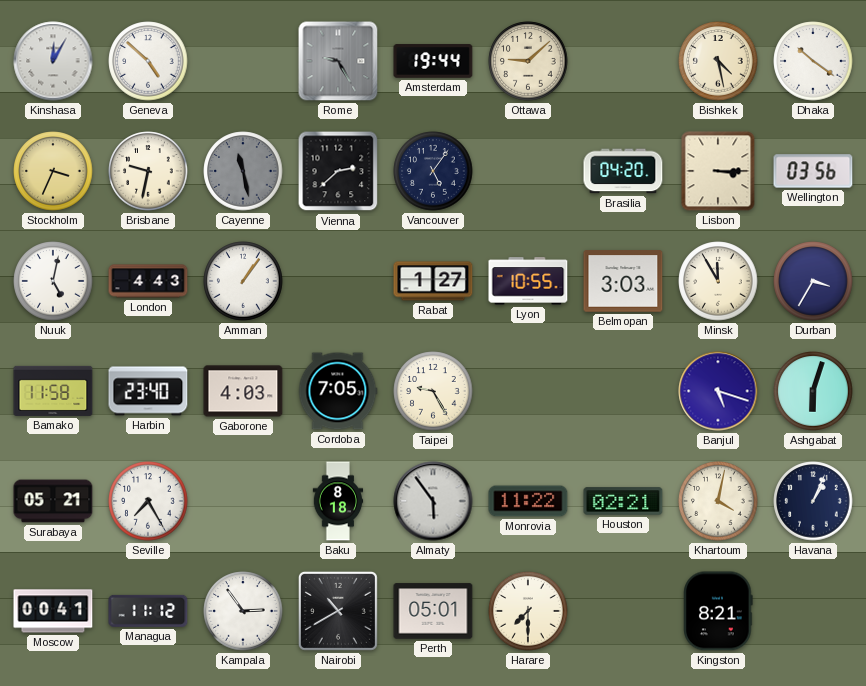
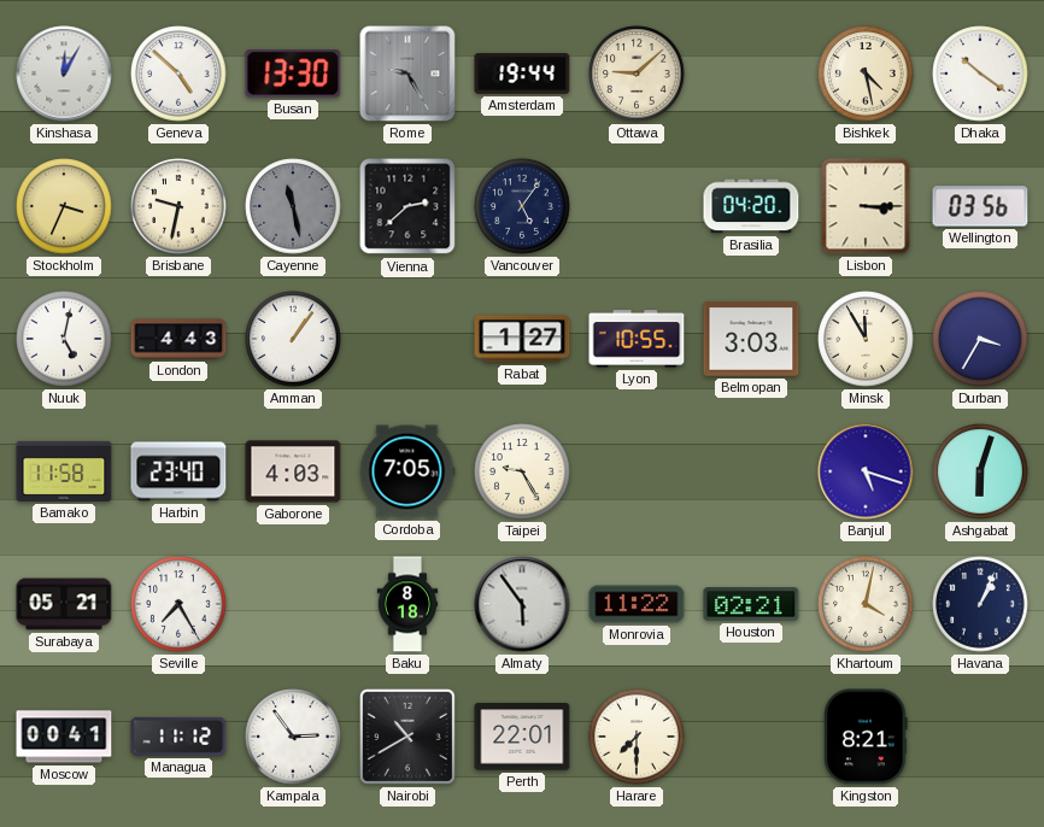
Busan: none -> 13:30
Perth: 05:01 -> 22:01
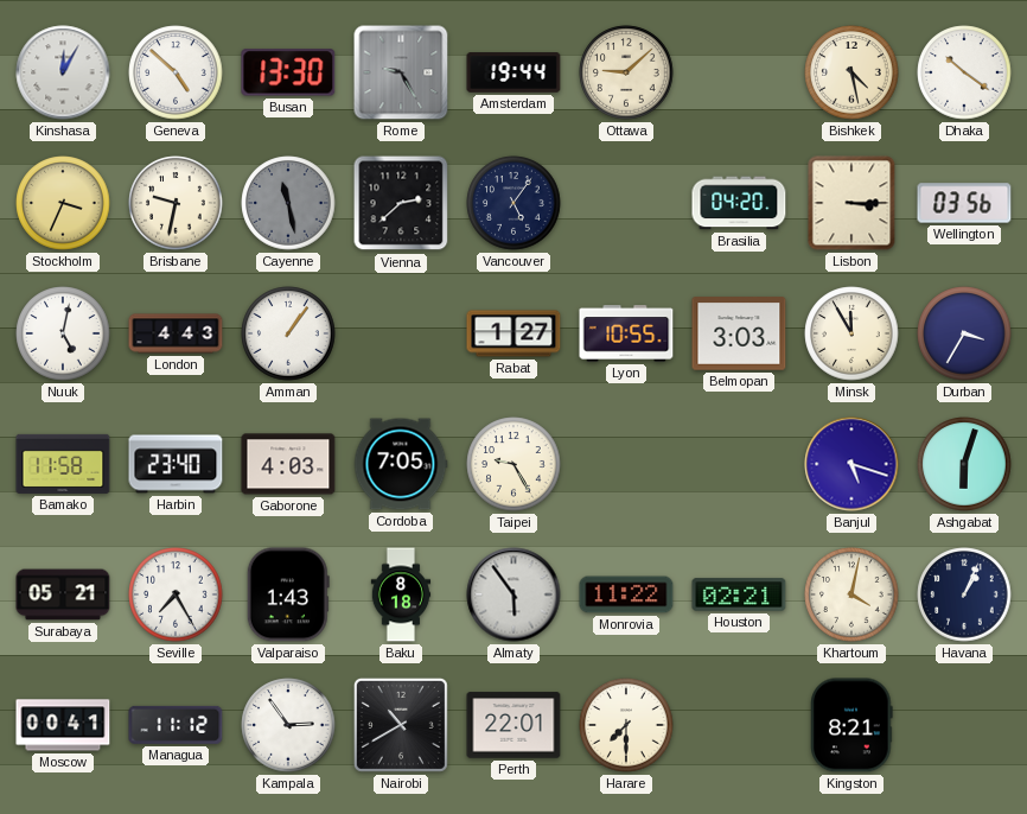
Valparaiso: none -> 1:43
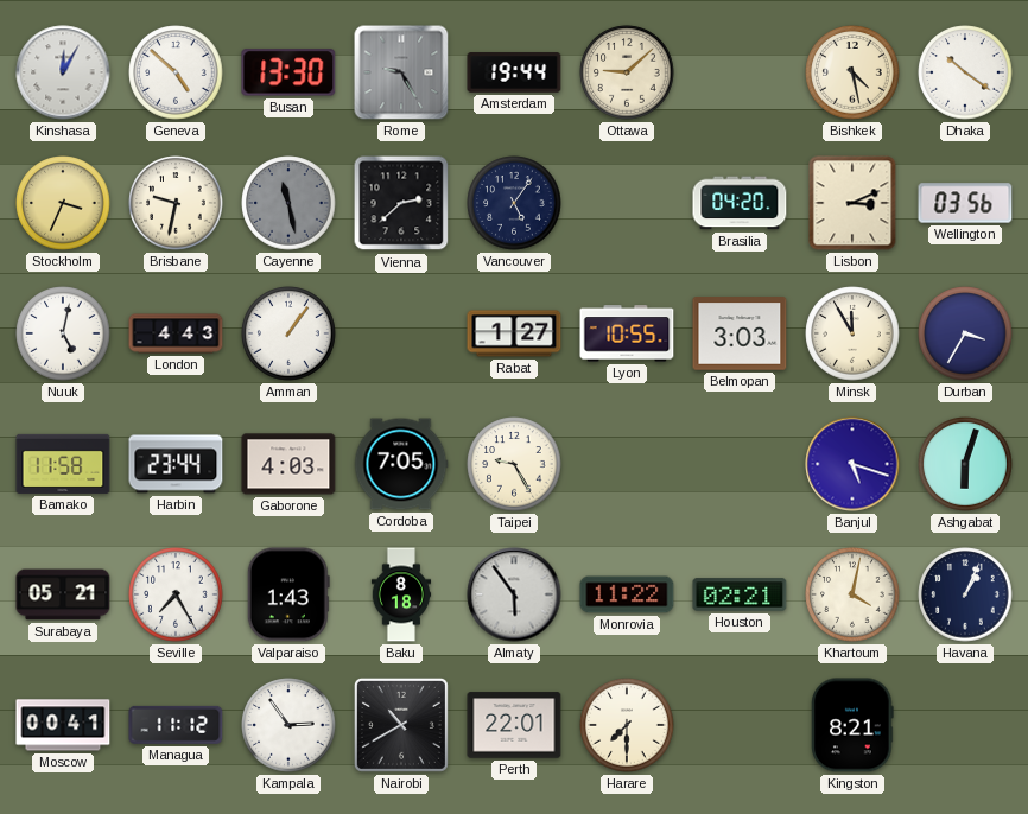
Lisbon: 3:15 -> 3:11
Harbin: 23:40 -> 23:44
